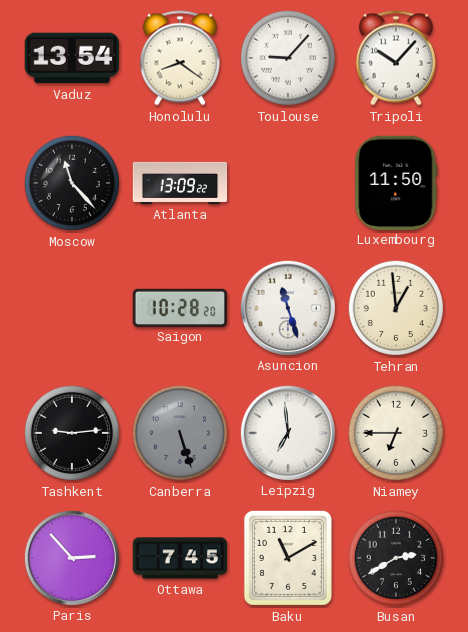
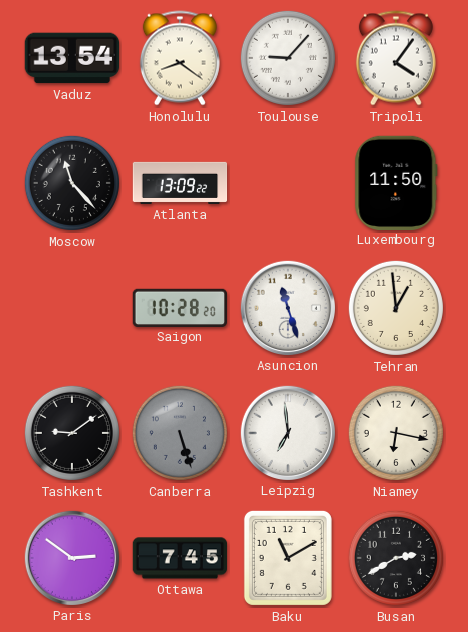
Tripoli: 10:07 -> 4:06
Tashkent: 9:14 -> 9:09
Niamey: 6:45 -> 6:17
Paris: 2:53 -> 2:51
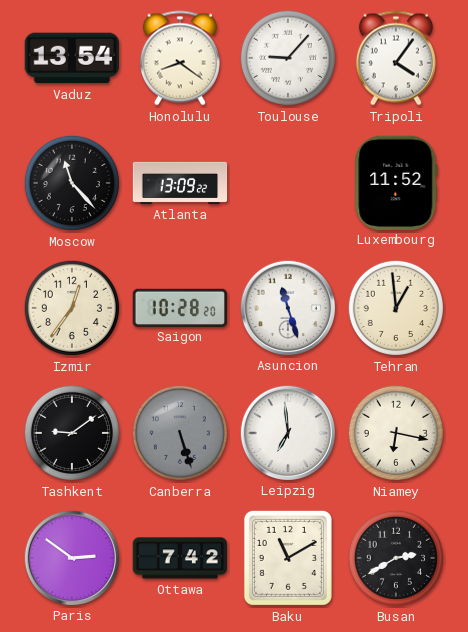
Luxembourg: 11:50 -> 11:52
Izmir: none -> 12:36
Ottawa: 7:45 -> 7:42
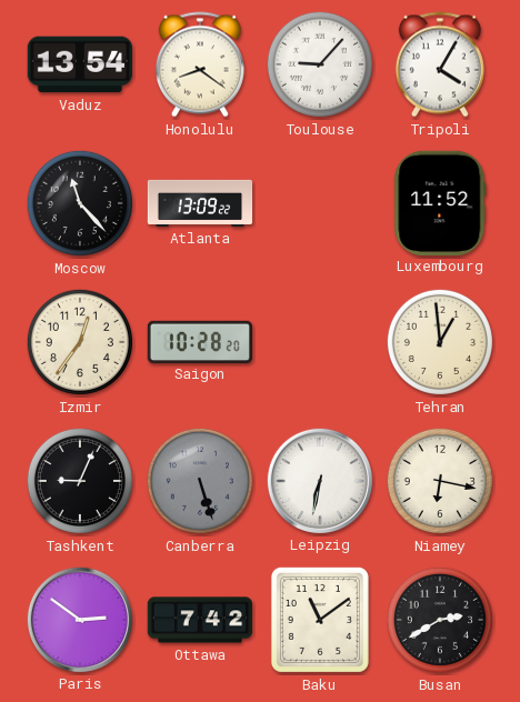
Tripoli: 4:06 -> 4:05
Asuncion: 11:27 -> none
Tashkent: 9:09 -> 9:04
Leipzig: 6:59 -> 6:32
Baku: 11:10 -> 11:09
